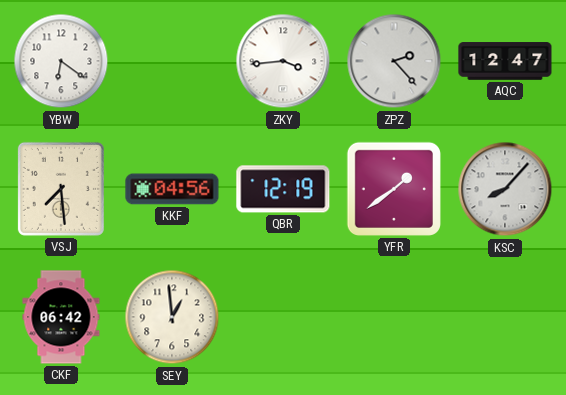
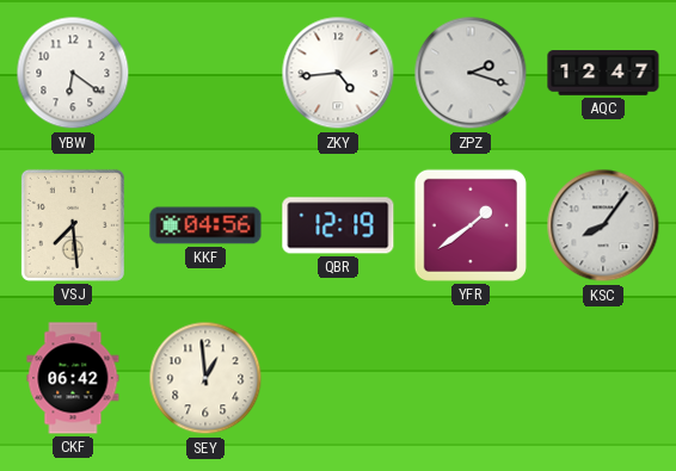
ZKY: 3:44 -> 4:44
ZPZ: 2:23 -> 2:18
KSC: 8:07 -> 8:06
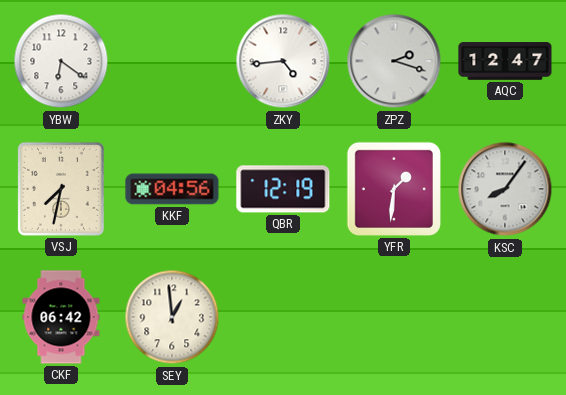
VSJ: 7:29 -> 7:32
YFR: 1:39 -> 1:31
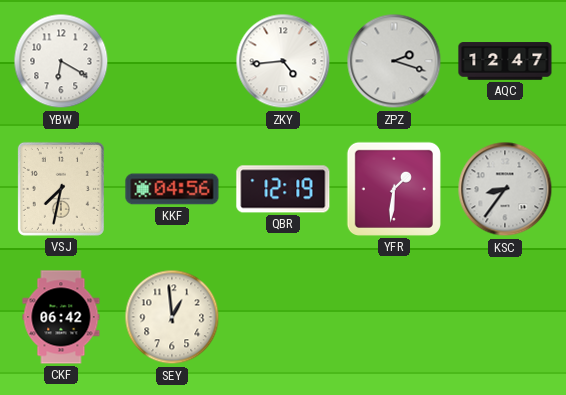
YBW: 6:21 -> 6:20
KSC: 8:06 -> 8:36
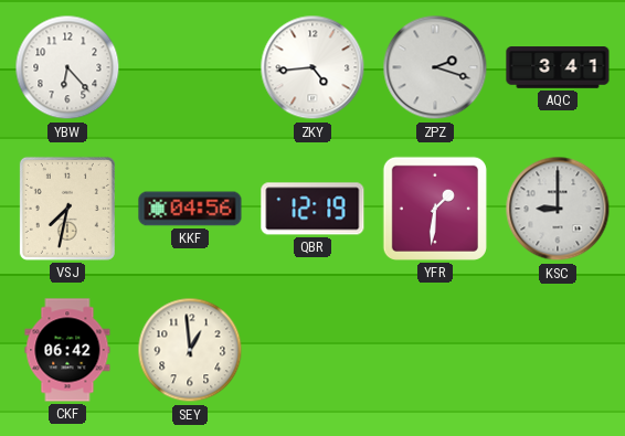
YBW: 6:20 -> 6:23
AQC: 12:47 -> 3:41
KSC: 8:36 -> 9:00
